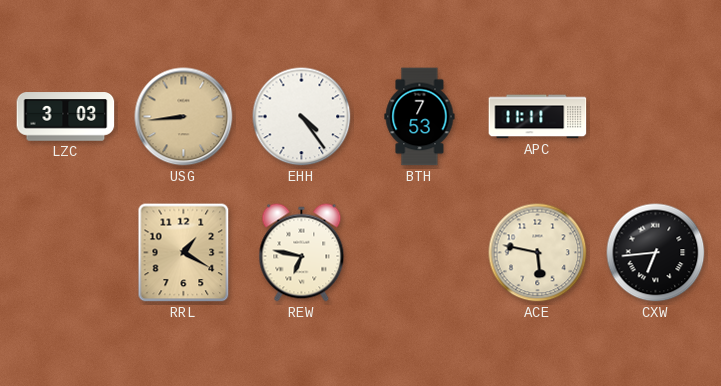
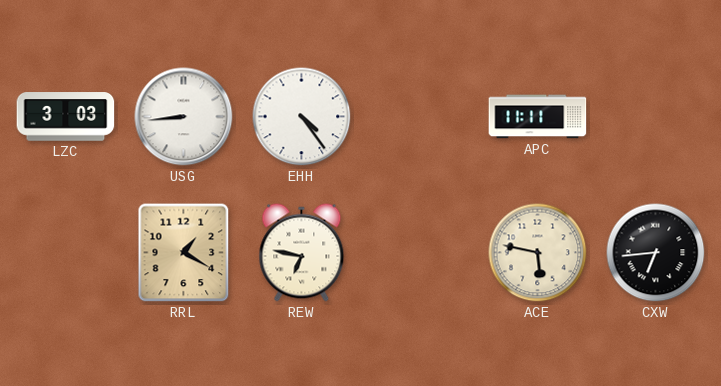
USG dial: champagne -> white
BTH: 7:53 -> none
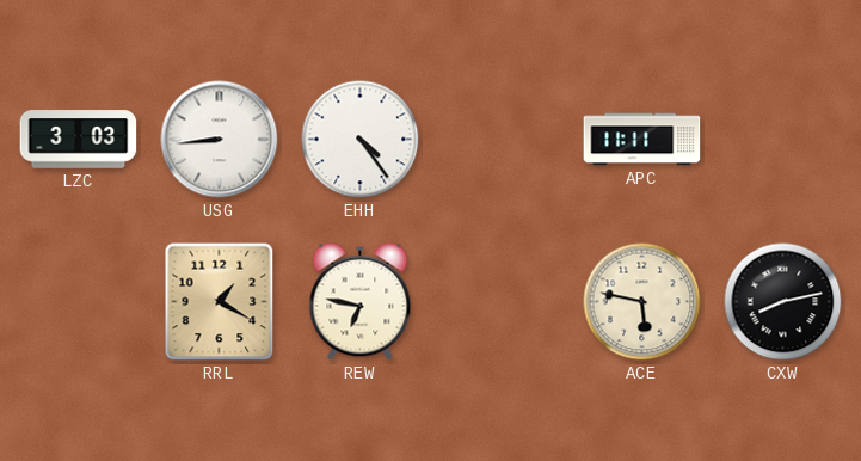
CXW: 6:44 -> 8:13
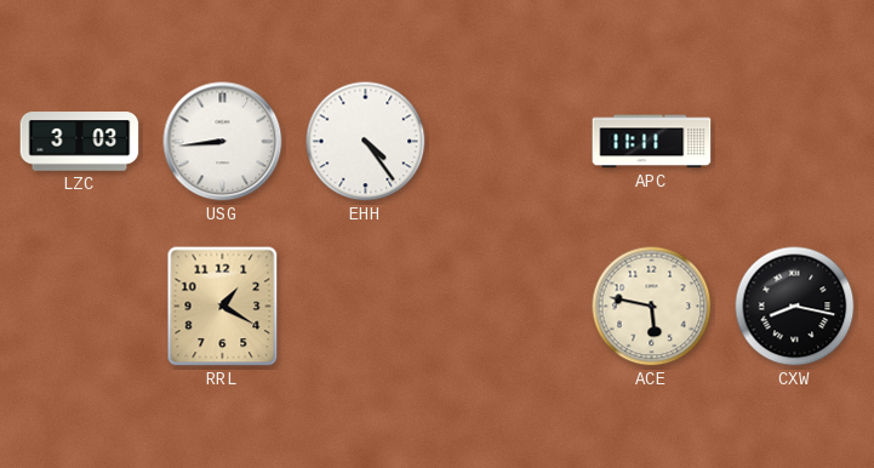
REW: 6:47 -> none
CXW: 8:13 -> 8:17
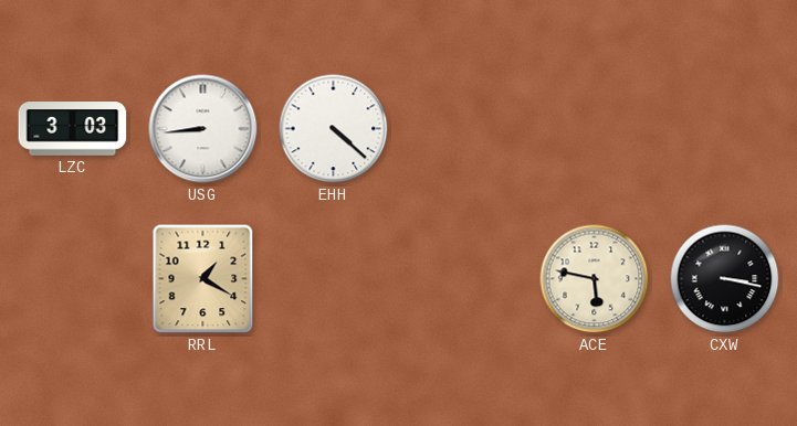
EHH: 4:24 -> 4:22
APC: 11:11 -> none
CXW: 8:17 -> 3:17
